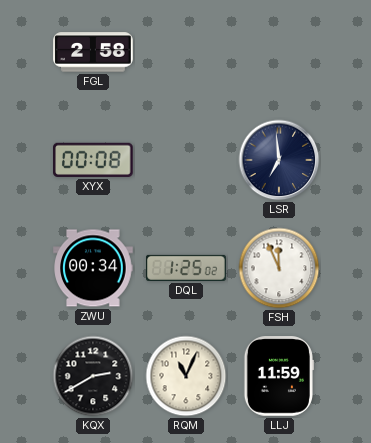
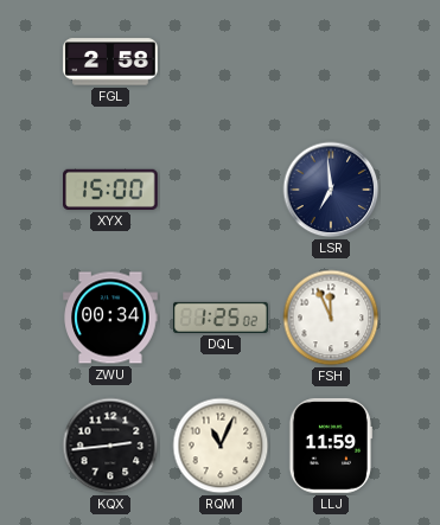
XYX: 00:08 -> 15:00
KQX: 2:40 -> 2:44
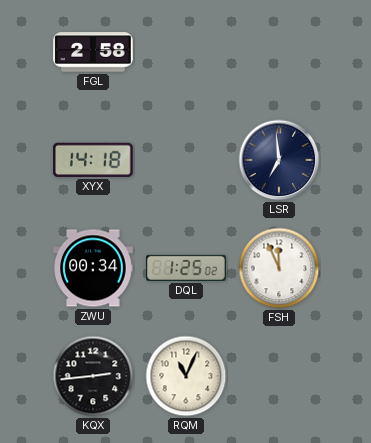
XYX: 15:00 -> 14:18
LLJ: 11:59 -> none
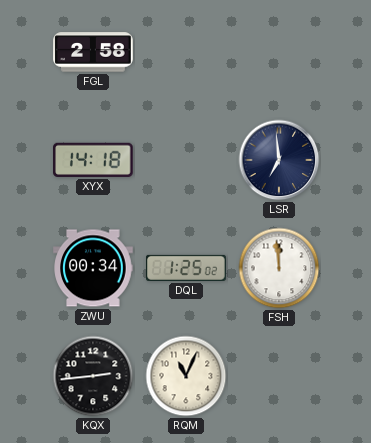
FSH: 11:56 -> 11:59
